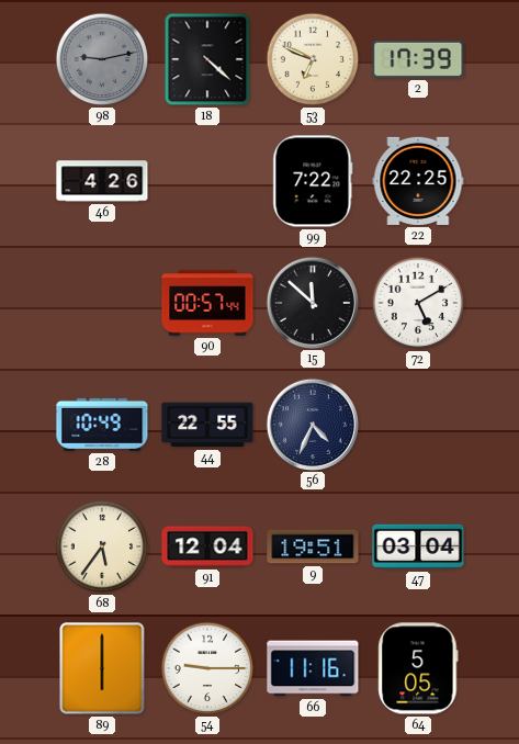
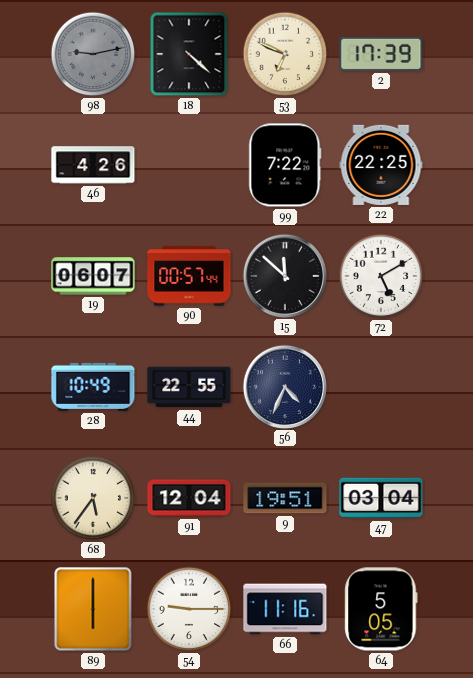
19: none -> 06:07
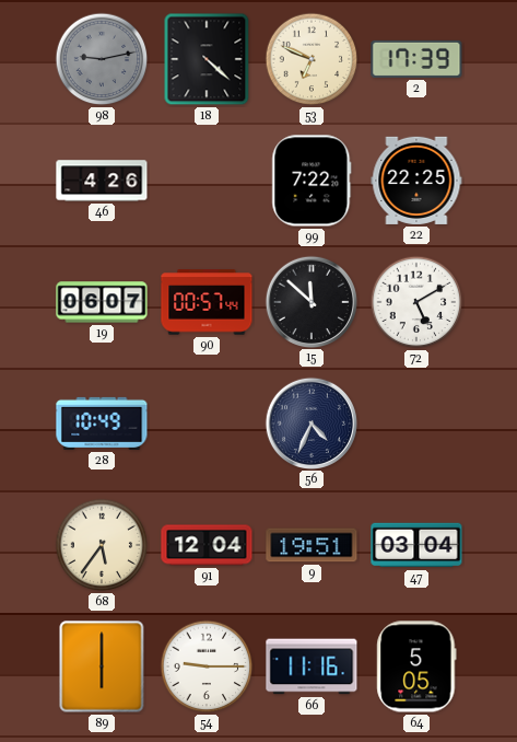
44: 22:55 -> none
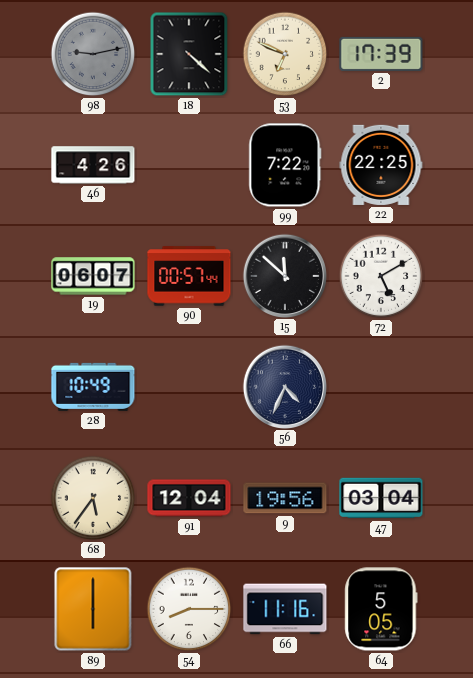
9: 19:51 -> 19:56
54: 9:15 -> 8:15
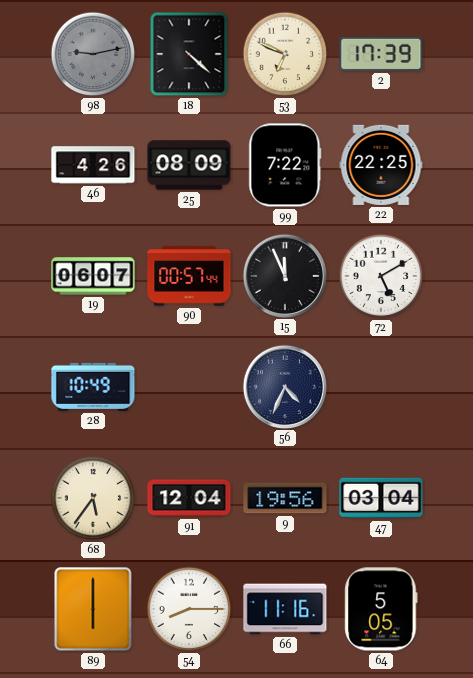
25: none -> 08:09
15: 11:52 -> 11:56
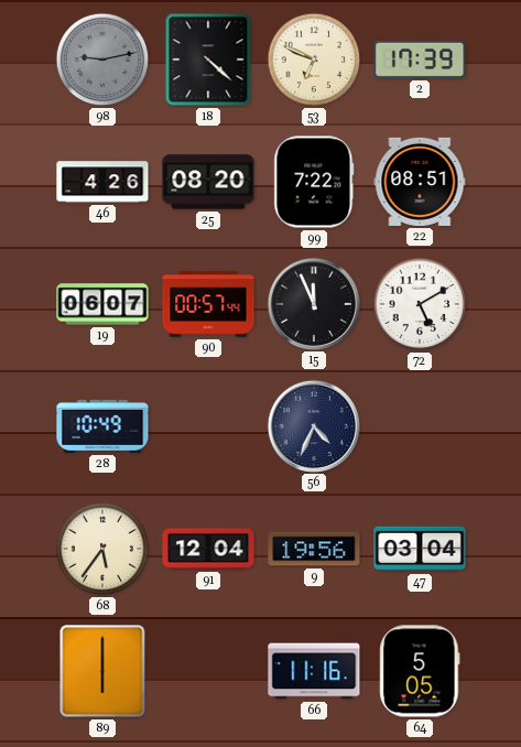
25: 08:09 -> 08:20
22: 22:25 -> 08:51
54: 8:15 -> none
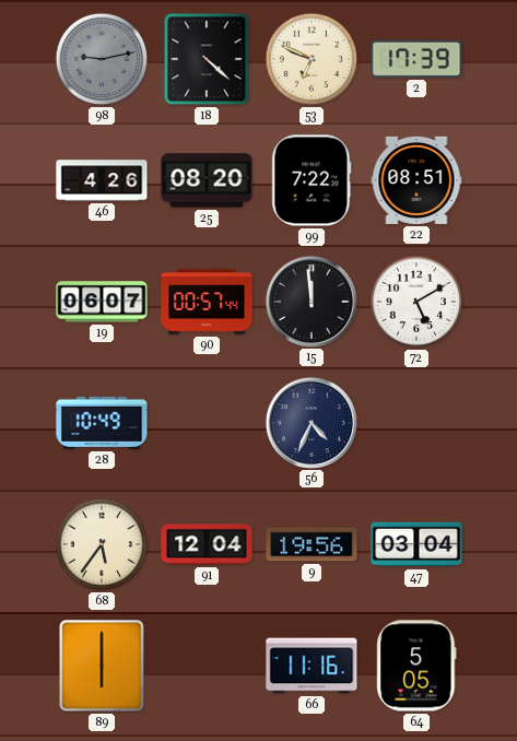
15: 11:56 -> 11:59
